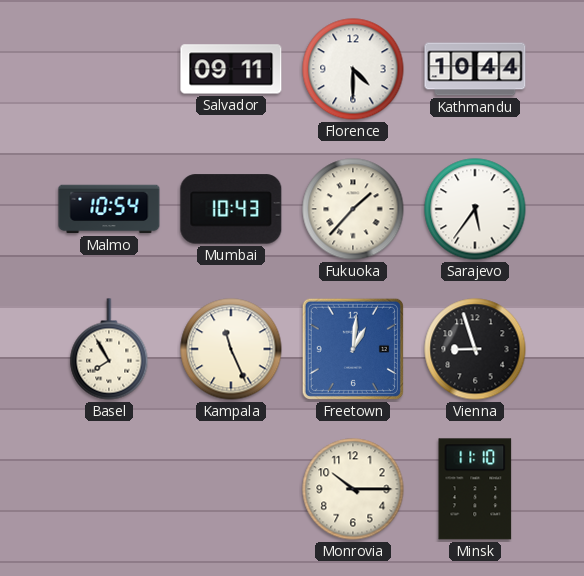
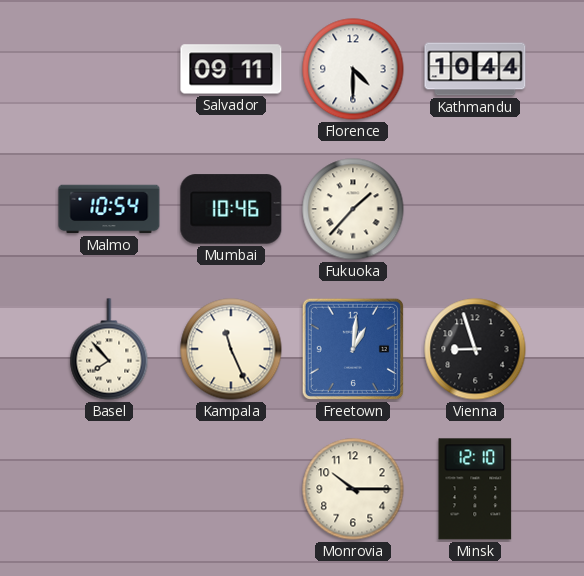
Mumbai: 10:43 -> 10:46
Sarajevo: 5:36 -> none
Basel: 7:55 -> 7:53
Minsk: 11:10 -> 12:10
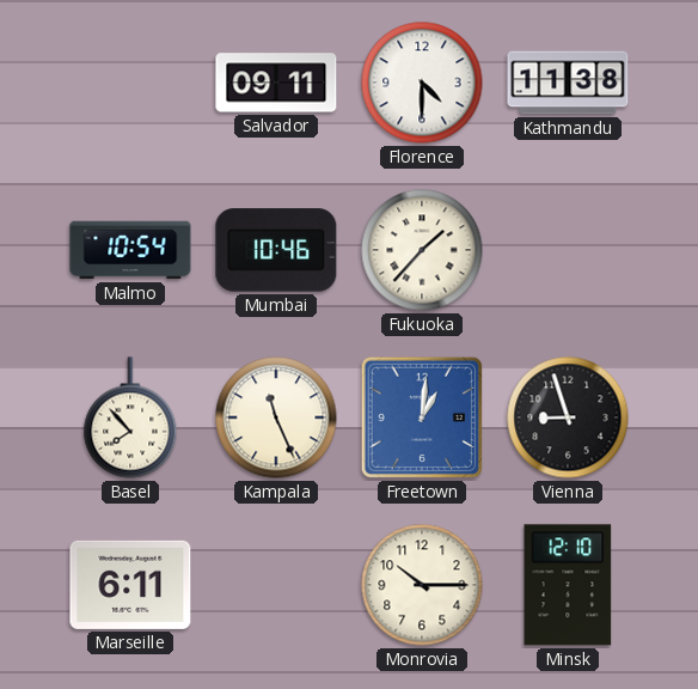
Kathmandu: 10:44 -> 11:38
Marseille: none -> 6:11
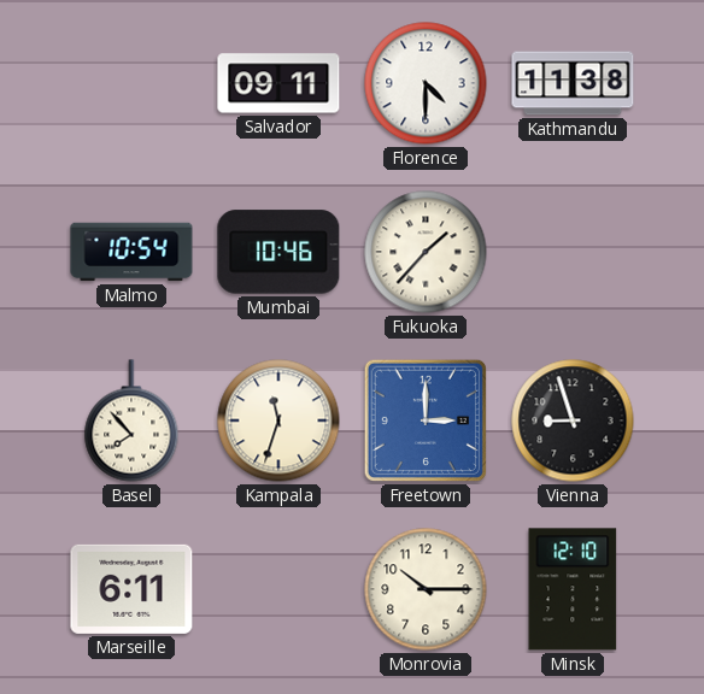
Kampala: 11:26 -> 11:33
Freetown: 1:01 -> 3:00
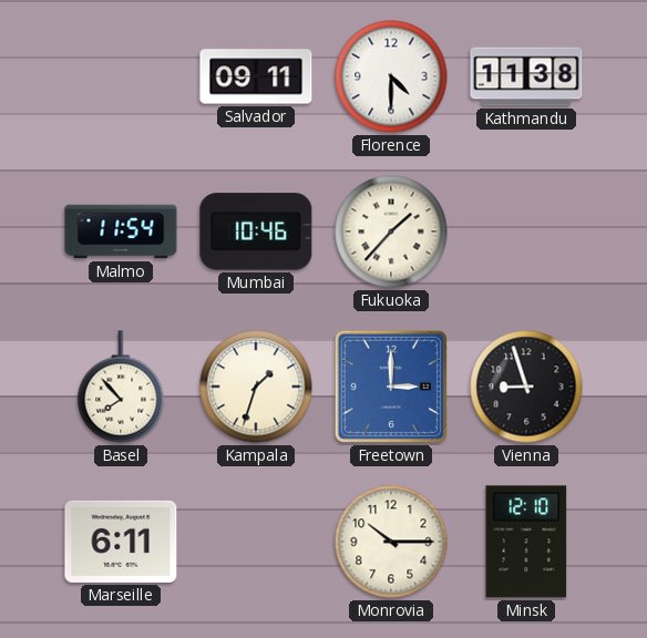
Malmo: 10:54 -> 11:54
Kampala: 11:33 -> 1:33
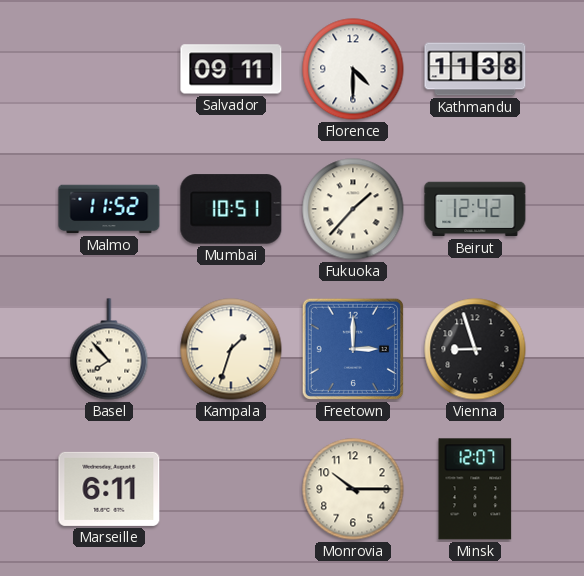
Malmo: 11:54 -> 11:52
Mumbai: 10:46 -> 10:51
Beirut: none -> 12:42
Minsk: 12:10 -> 12:07
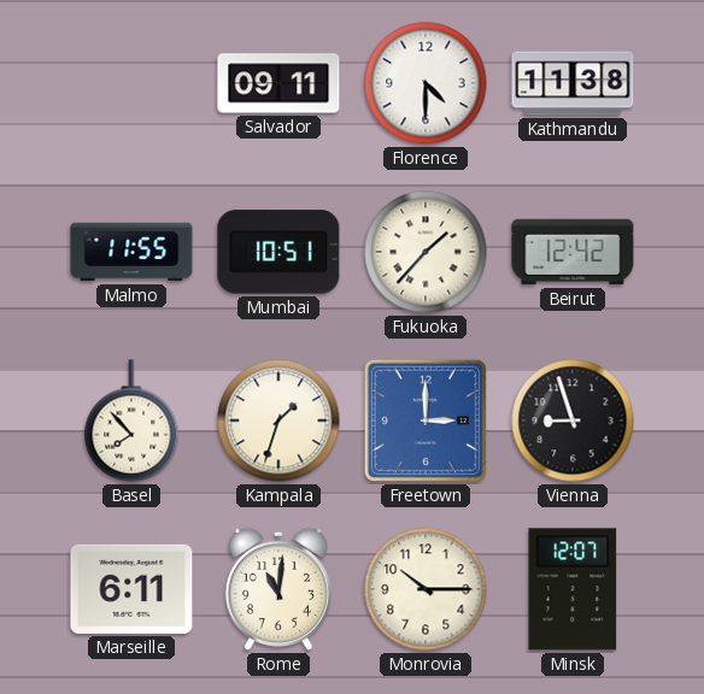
Malmo: 11:52 -> 11:55
Rome: none -> 11:01
